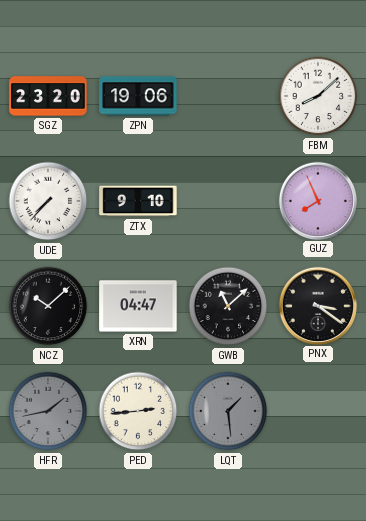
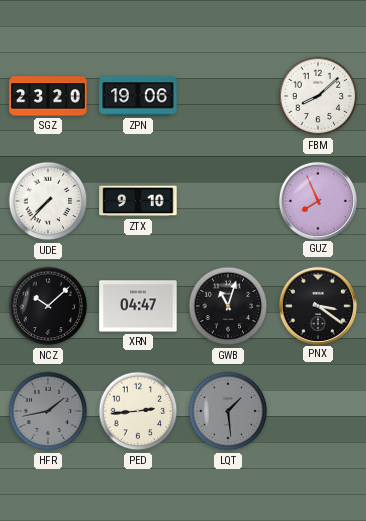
GWB: 11:08 -> 11:03
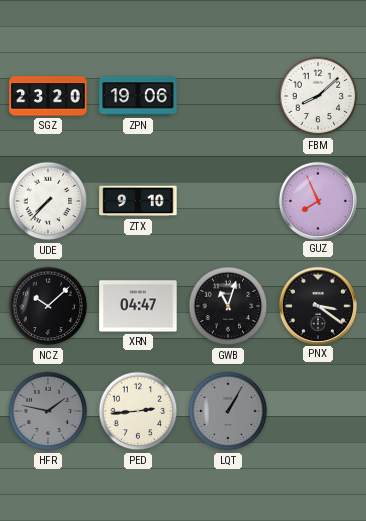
HFR: 1:43 -> 1:47
LQT: 1:29 -> 1:05
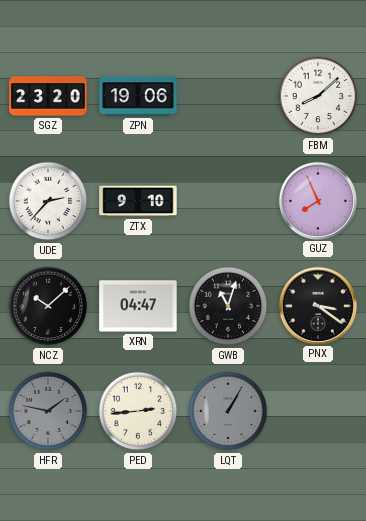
UDE: 7:37 -> 2:37
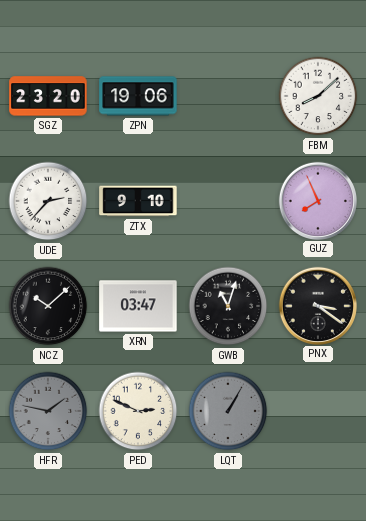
XRN: 04:47 -> 03:47
PED: 2:44 -> 2:49
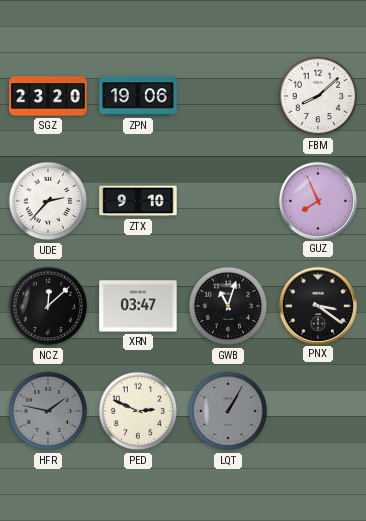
NCZ: 10:08 -> 12:08
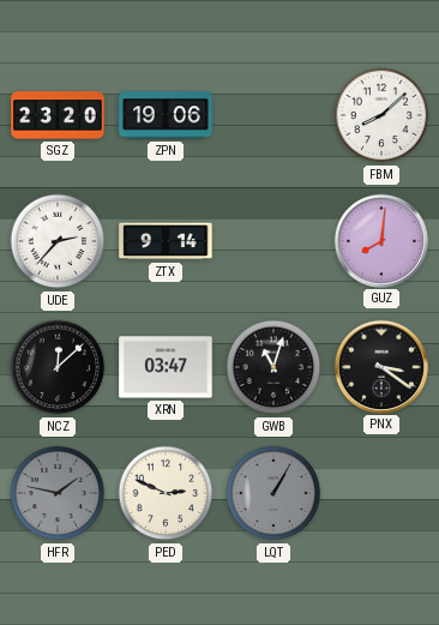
ZTX: 9:10 -> 9:14
GUZ: 7:56 -> 8:01
